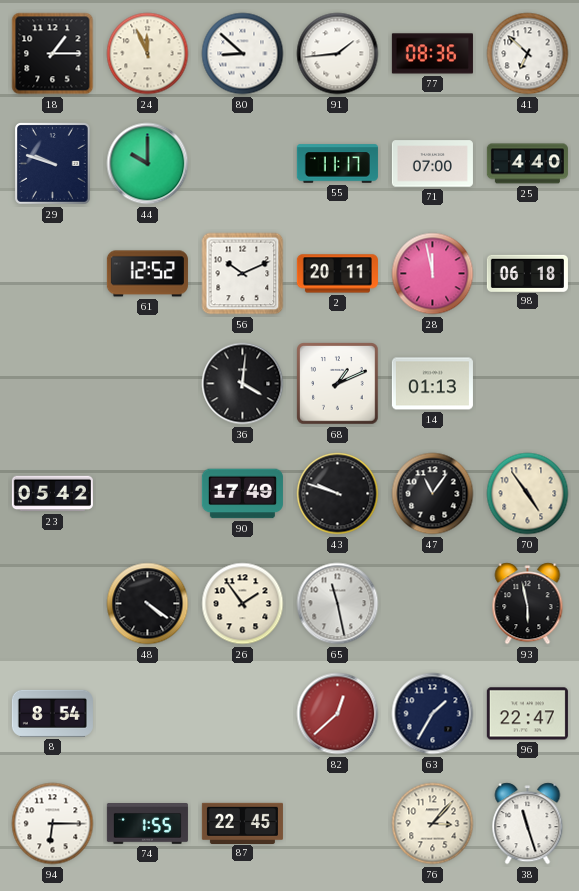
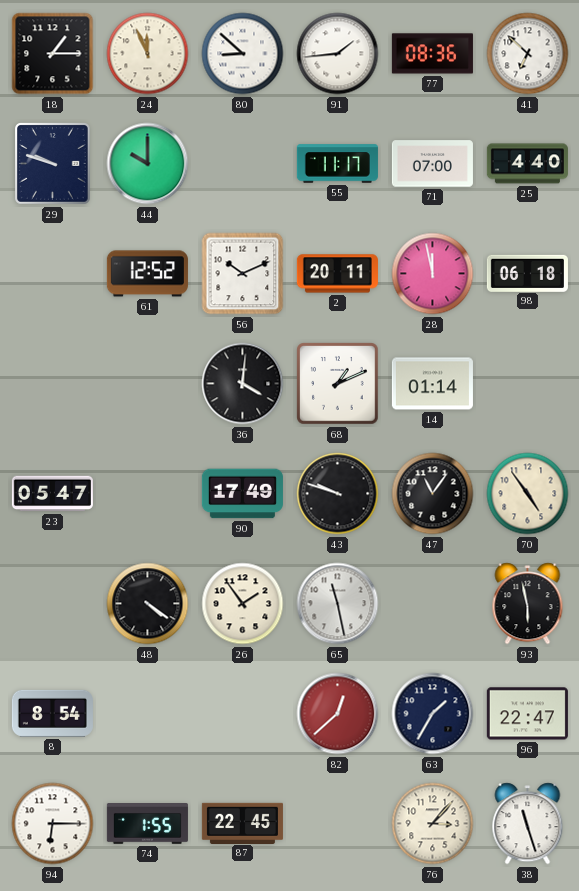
14: 01:13 -> 01:14
23: 05:42 -> 05:47
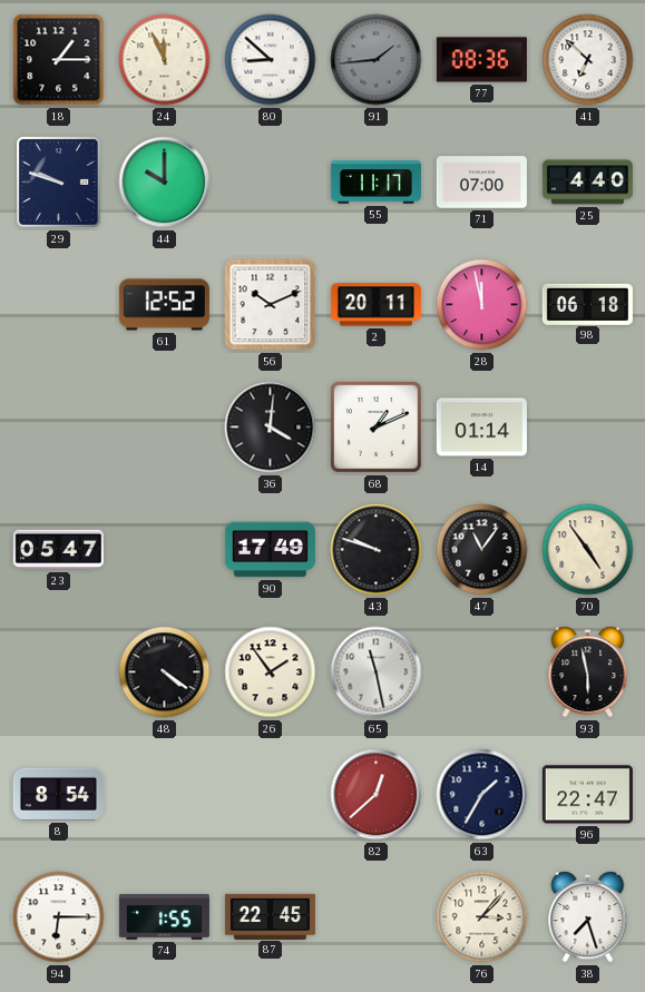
91 dial: white -> grey
38: 11:27 -> 7:27
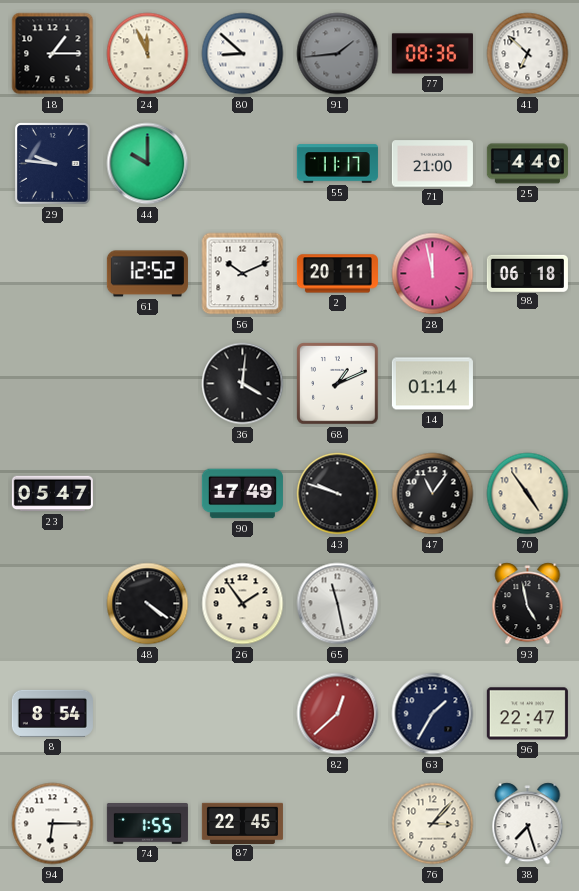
29: 9:48 -> 9:46
71: 07:00 -> 21:00
93: 5:58 -> 4:58
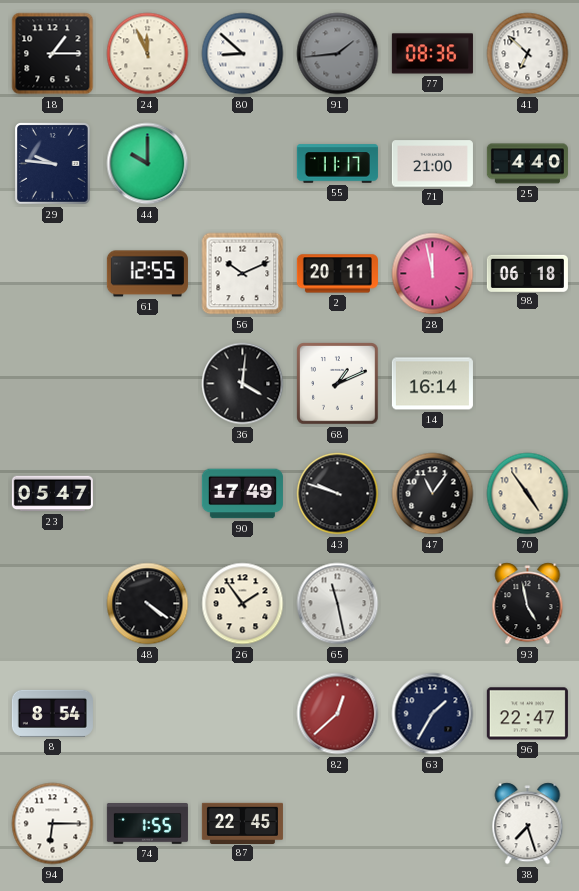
61: 12:52 -> 12:55
14: 01:14 -> 16:14
76: 3:07 -> none
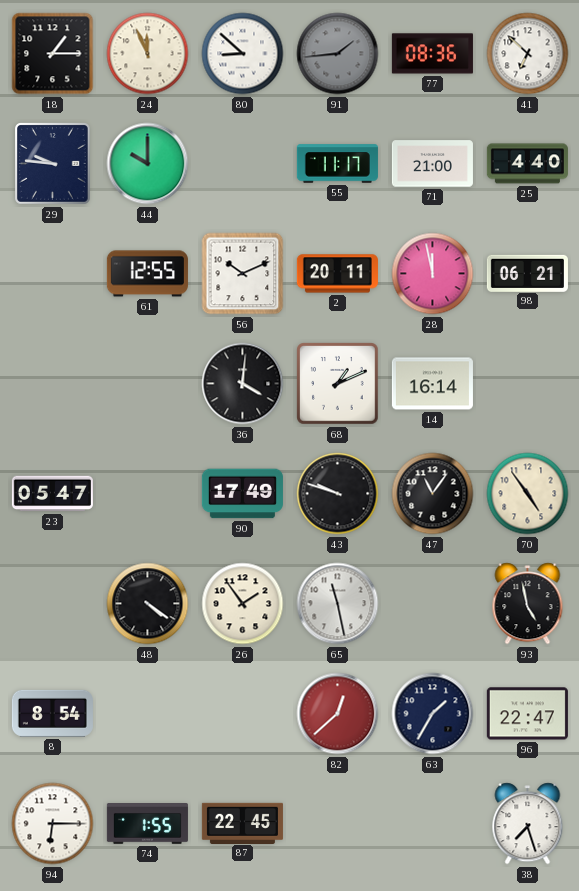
98: 06:18 -> 06:21
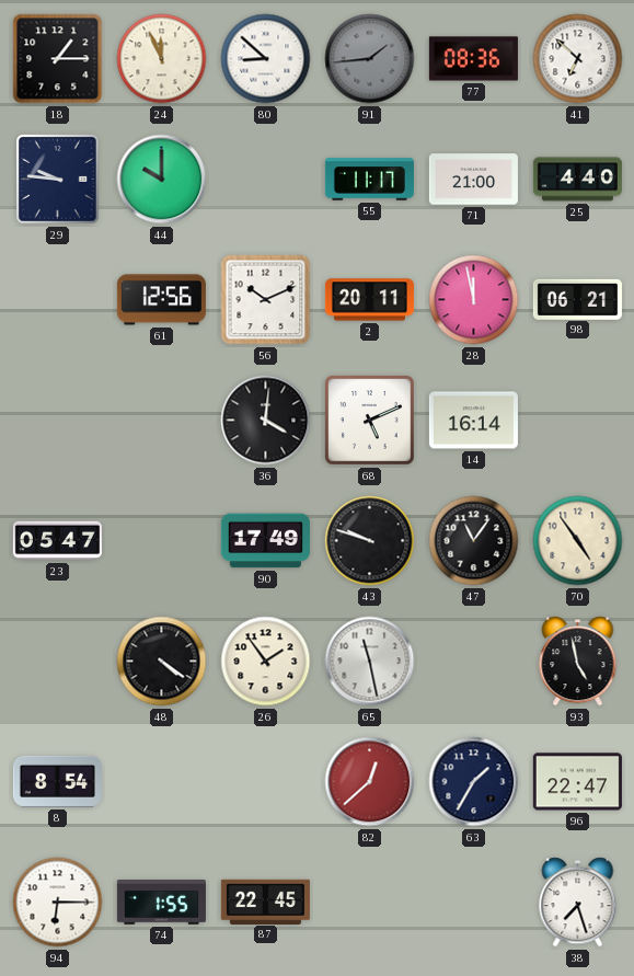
61: 12:55 -> 12:56
68: 1:11 -> 5:11
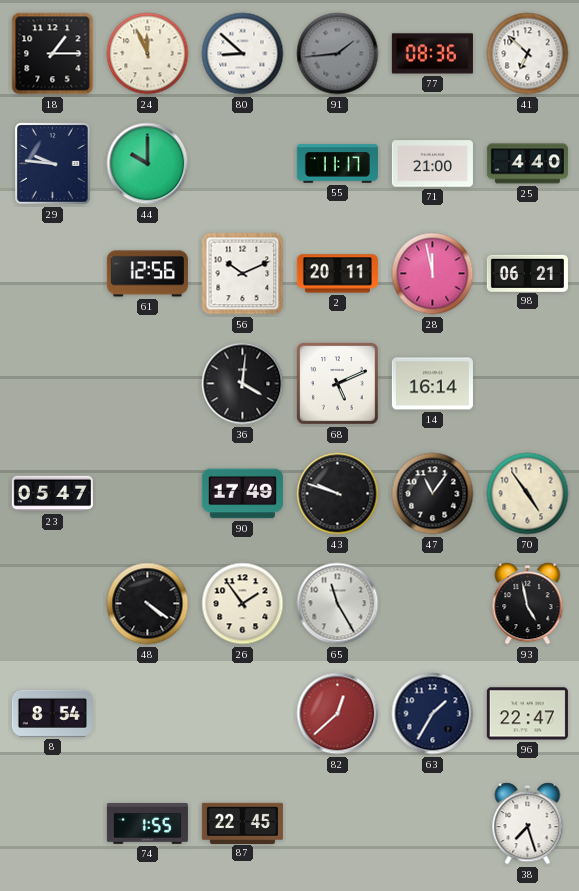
65: 11:28 -> 11:25
94: 6:15 -> none
